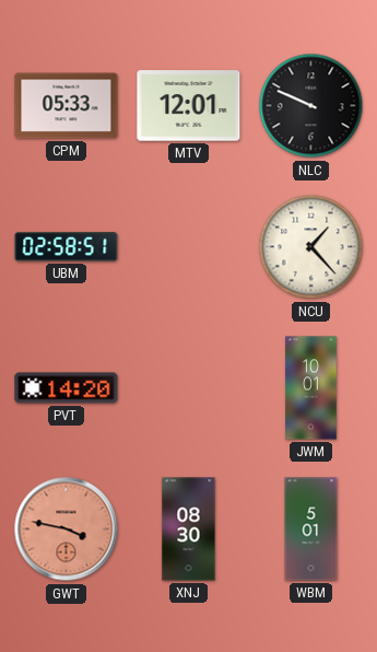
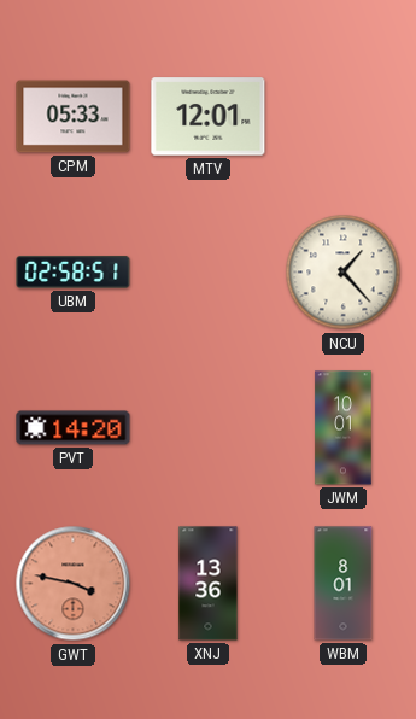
NLC: 9:49 -> none
XNJ: 08:30 -> 13:36
WBM: 5:01 -> 8:01
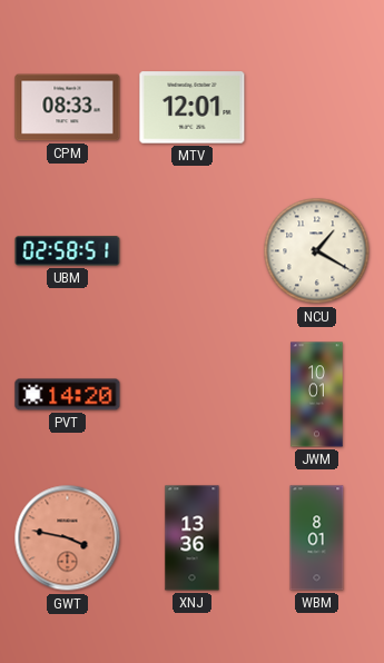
CPM: 05:33 -> 08:33
NCU: 1:23 -> 1:20
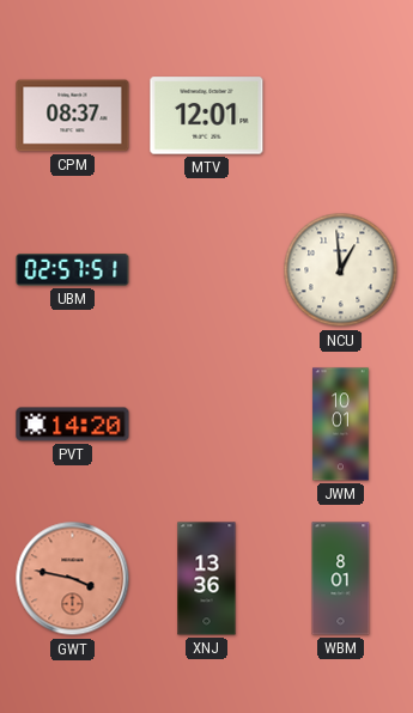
CPM: 08:33 -> 08:37
UBM: 02:58 -> 02:57
NCU: 1:20 -> 12:59
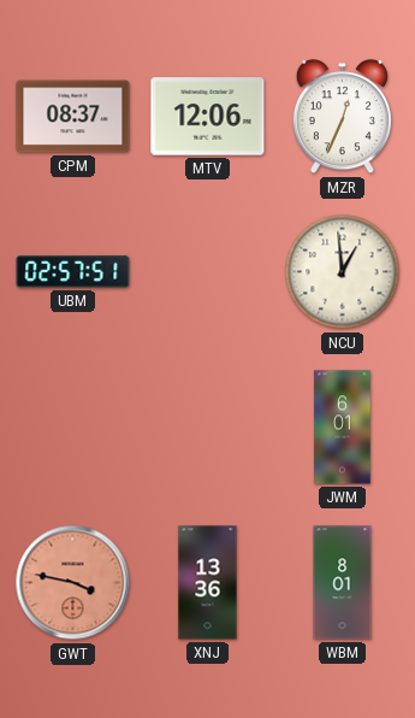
MTV: 12:01 -> 12:06
MZR: none -> 12:34
PVT: 14:20 -> none
JWM: 10:01 -> 6:01
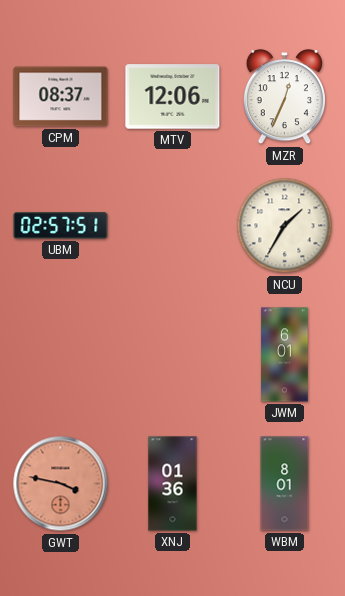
NCU: 12:59 -> 1:35
XNJ: 13:36 -> 01:36
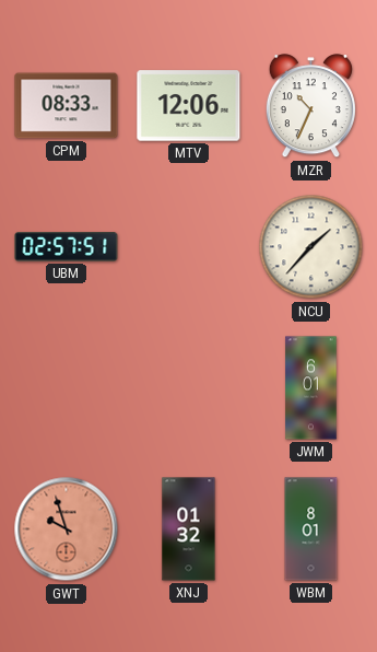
CPM: 08:37 -> 08:33
MZR: 12:34 -> 10:34
NCU: 1:35 -> 1:37
GWT: 3:47 -> 9:57
XNJ: 01:36 -> 01:32
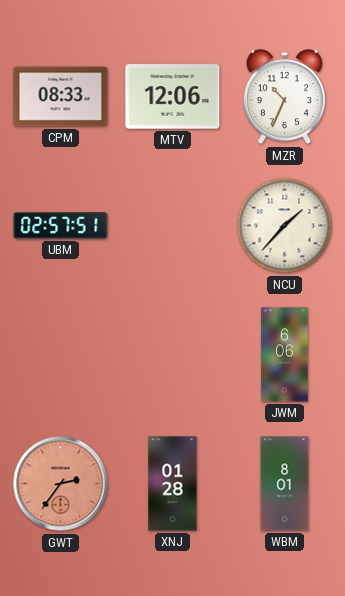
JWM: 6:01 -> 6:06
GWT: 9:57 -> 2:36
XNJ: 01:32 -> 01:28
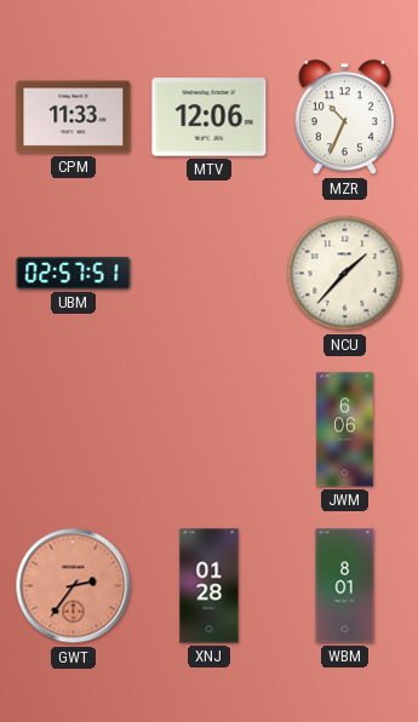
CPM: 08:33 -> 11:33
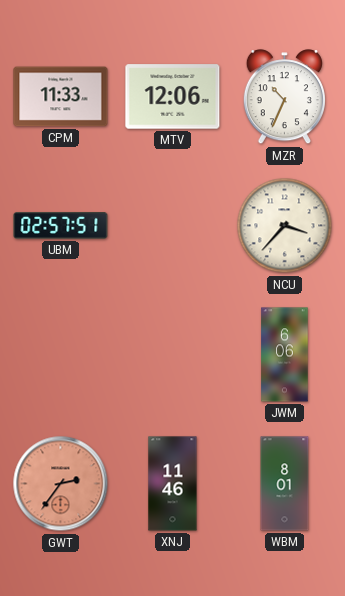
NCU: 1:37 -> 3:37
XNJ: 01:28 -> 11:46
